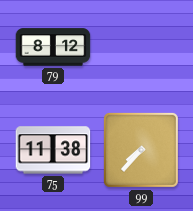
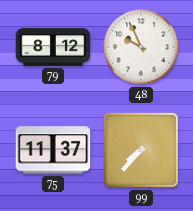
48: none -> 9:56
75: 11:38 -> 11:37
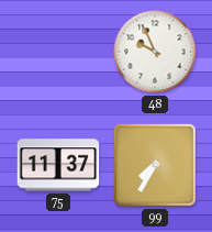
79: 8:12 -> none
99: 7:37 -> 7:35
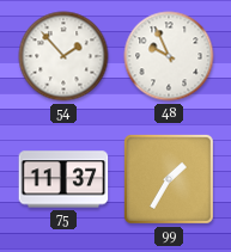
54: none -> 1:53
99: 7:35 -> 1:35
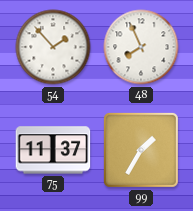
48: 9:56 -> 7:56
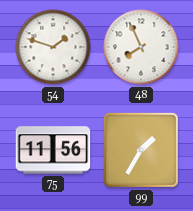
54: 1:53 -> 1:48
75: 11:37 -> 11:56
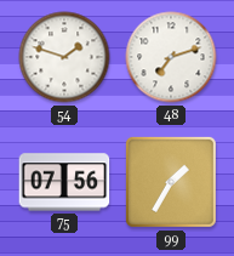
48: 7:56 -> 7:12
75: 11:56 -> 07:56
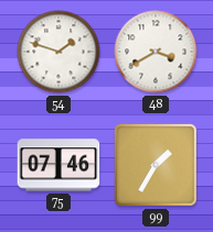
48: 7:12 -> 3:40
75: 07:56 -> 07:46
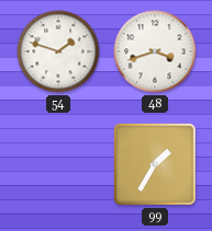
48: 3:40 -> 3:42
75: 07:46 -> none
